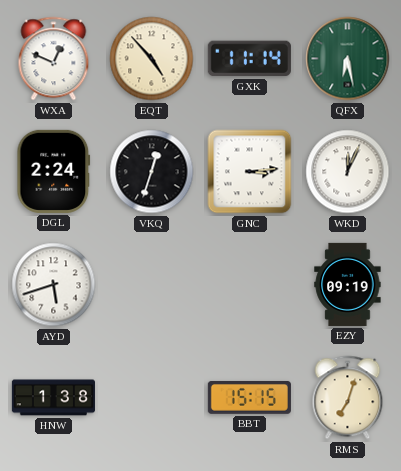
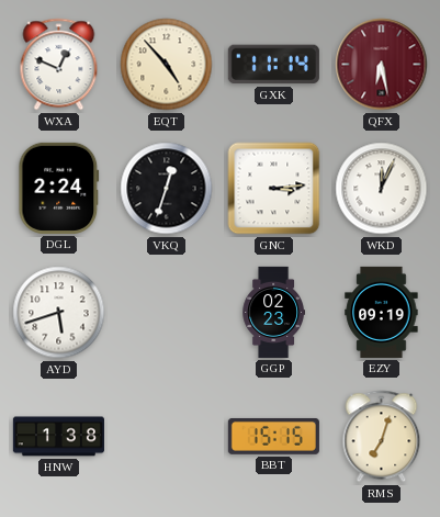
QFX dial: green -> burgundy
GGP: none -> 02:23
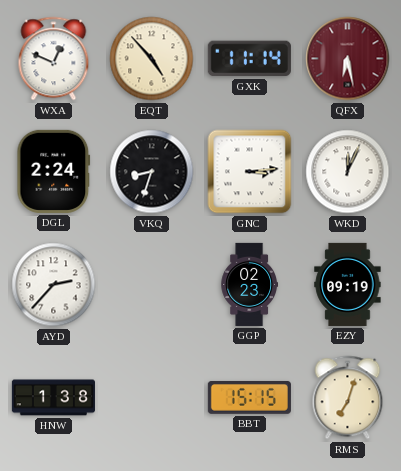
VKQ: 12:33 -> 8:33
AYD: 5:42 -> 2:37
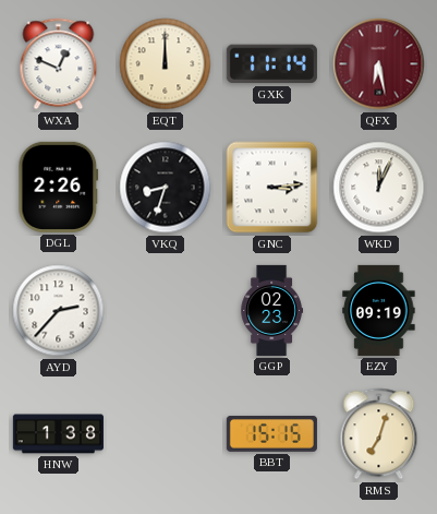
EQT: 4:53 -> 12:00
DGL: 2:24 -> 2:26
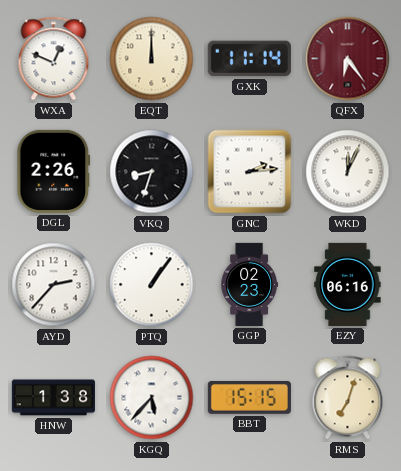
QFX: 6:28 -> 6:24
GNC: 3:14 -> 2:14
PTQ: none -> 1:06
EZY: 09:19 -> 06:16
KGQ: none -> 5:37
